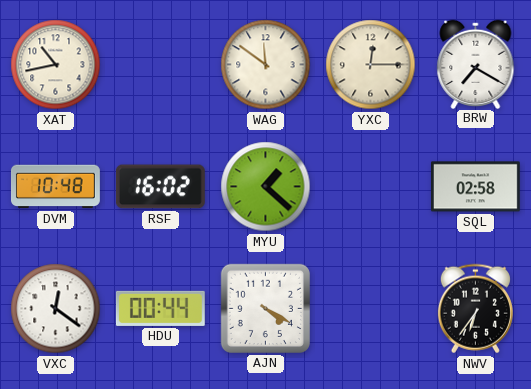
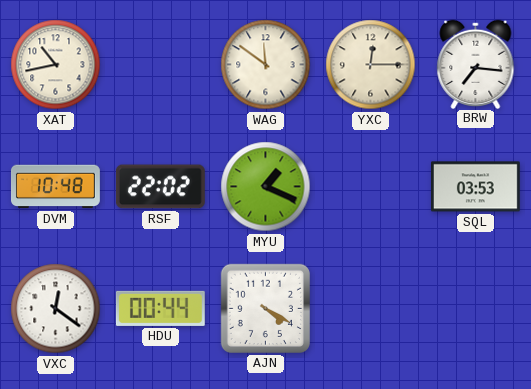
BRW: 7:20 -> 7:16
RSF: 16:02 -> 22:02
MYU: 1:22 -> 1:19
SQL: 02:58 -> 03:53
NWV: 6:36 -> none
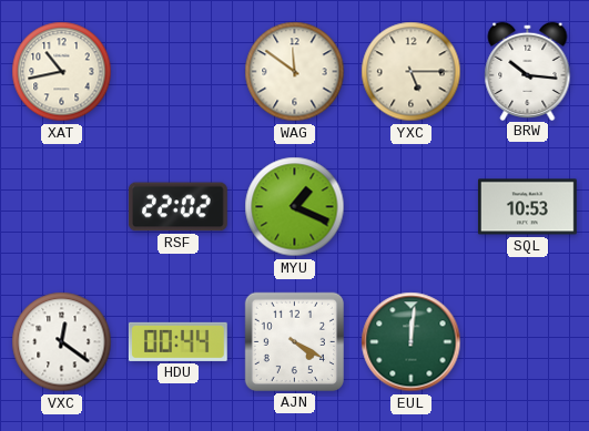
YXC: 12:15 -> 5:15
BRW: 7:16 -> 10:16
DVM: 10:48 -> none
SQL: 03:53 -> 10:53
EUL: none -> 12:01
